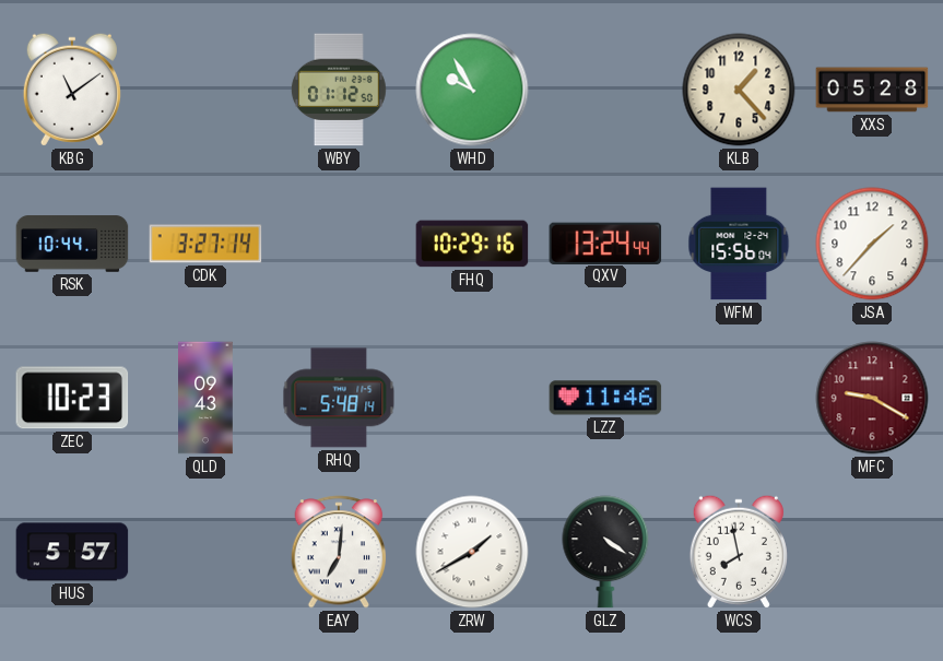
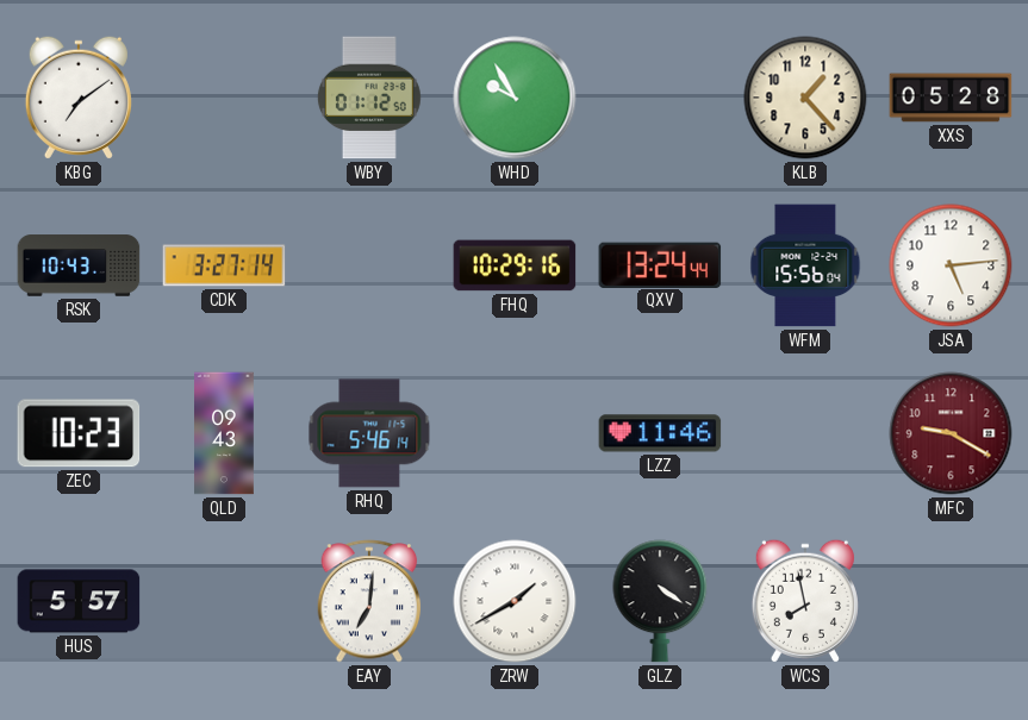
KBG: 11:09 -> 7:09
RSK: 10:44 -> 10:43
JSA: 1:37 -> 5:14
RHQ: 5:48 -> 5:46
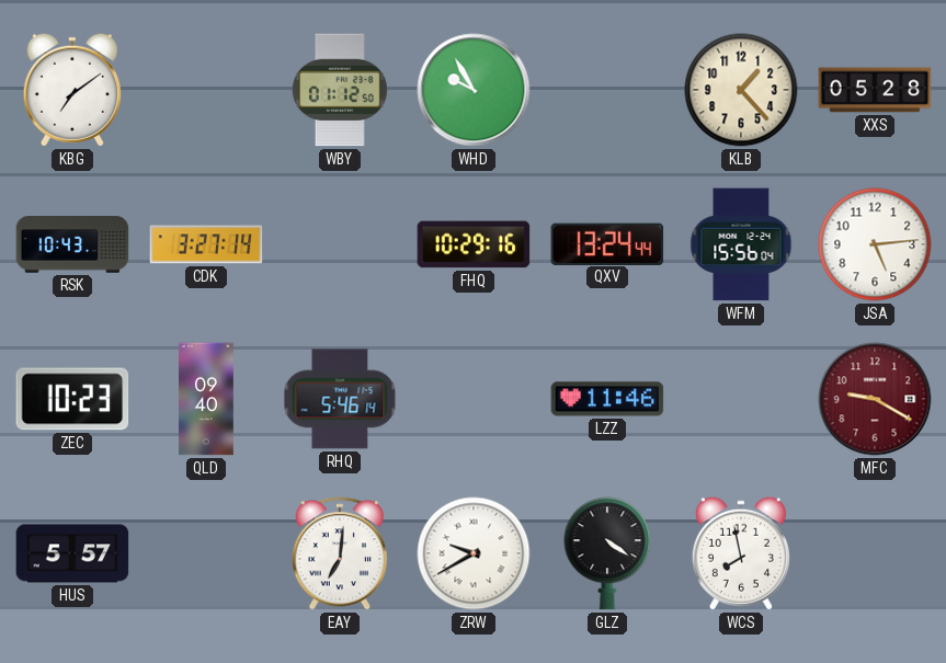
QLD: 09:43 -> 09:40
ZRW: 1:40 -> 9:40
